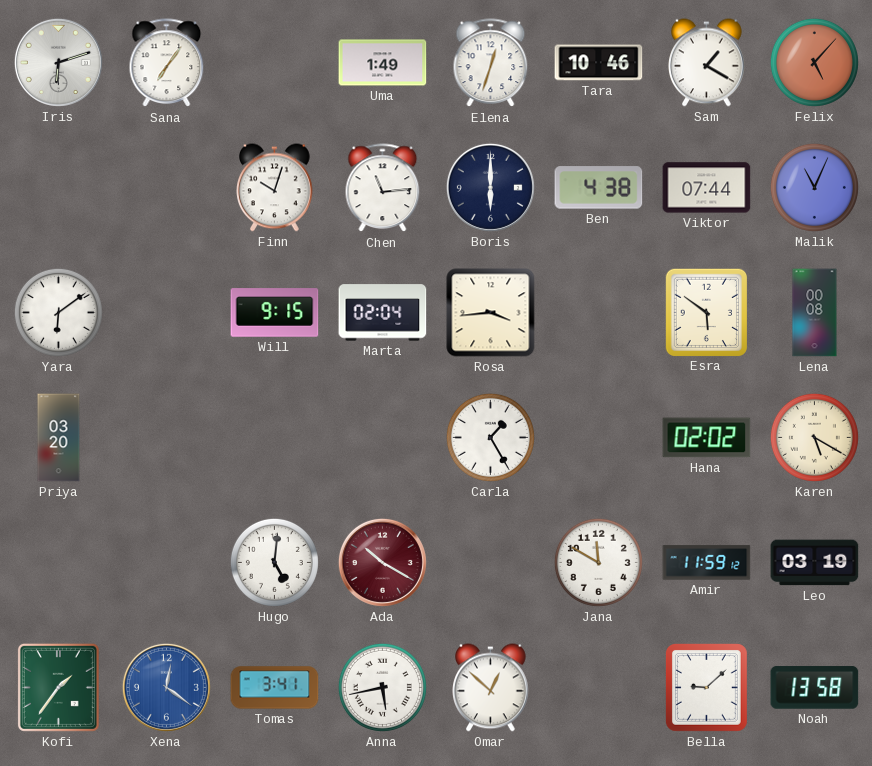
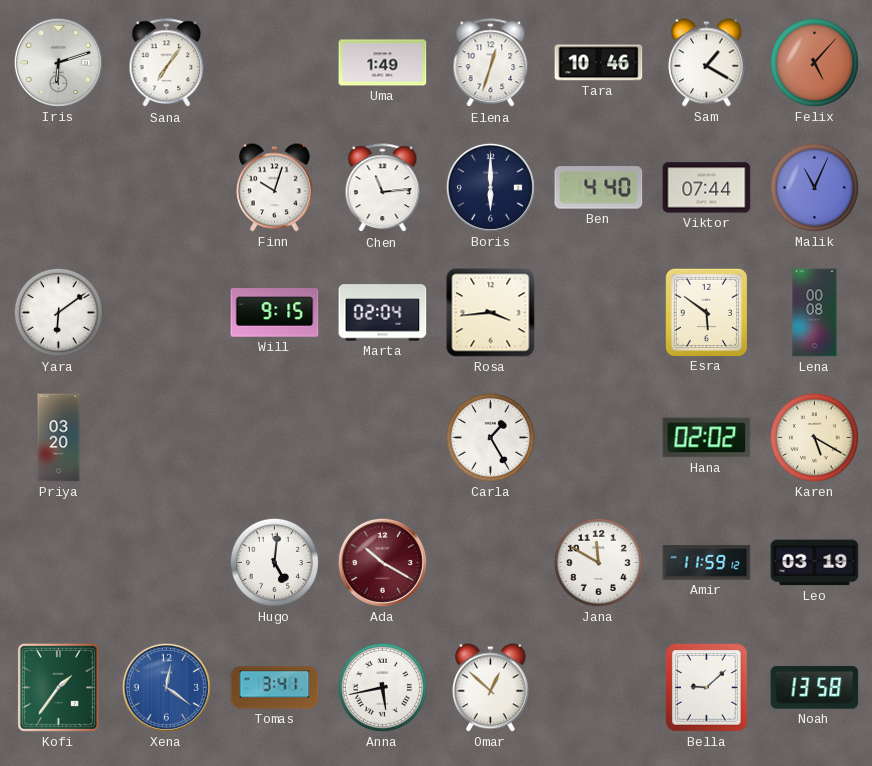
Ben: 4:38 -> 4:40
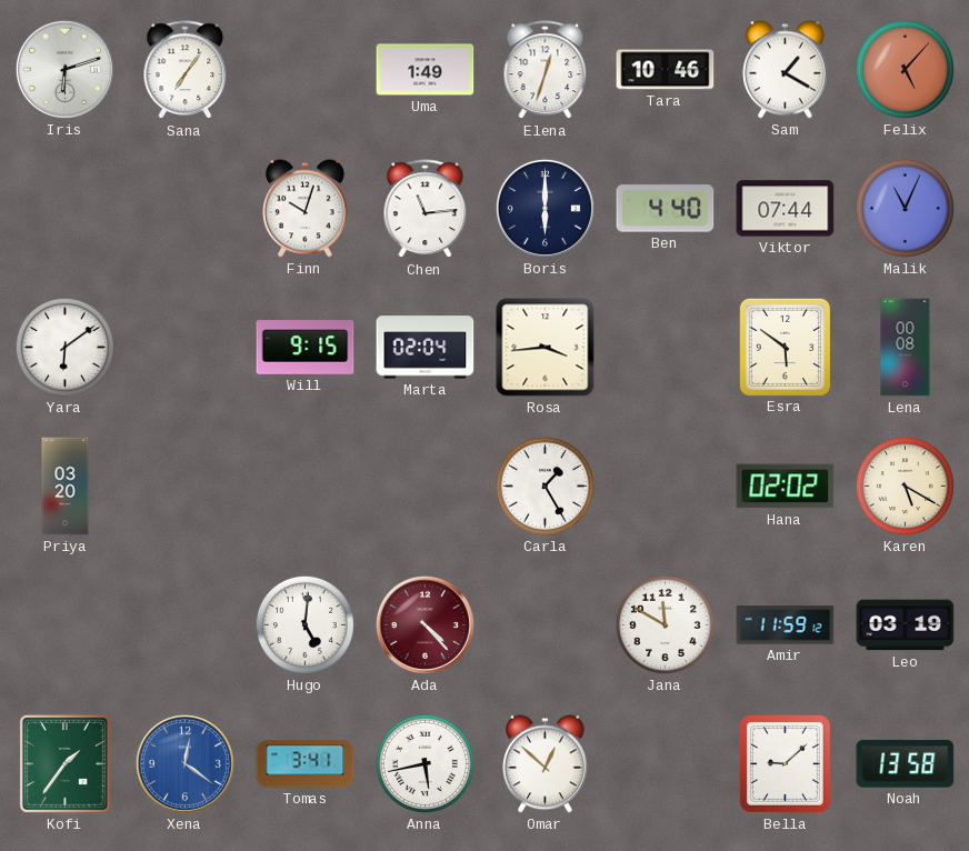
Ada: 10:20 -> 4:23
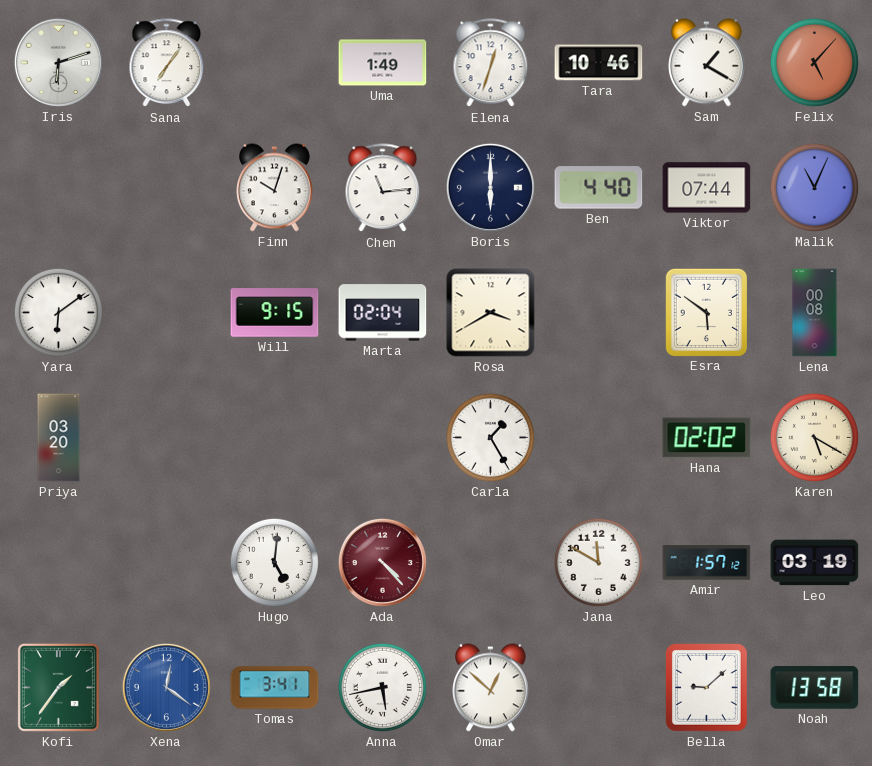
Rosa: 3:44 -> 3:40
Amir: 11:59 -> 1:57
